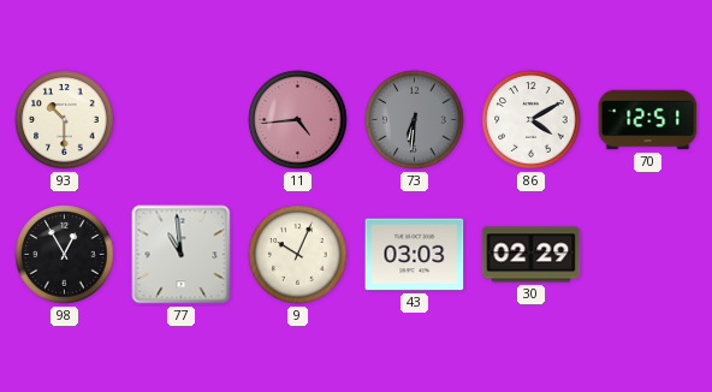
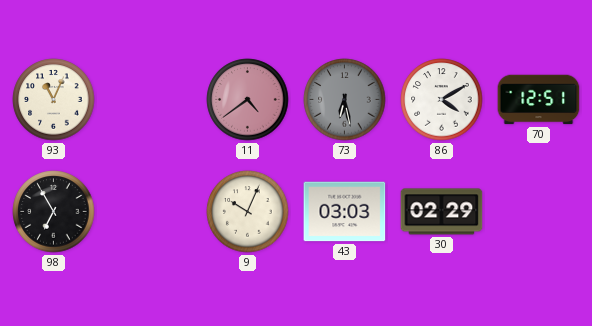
93: 10:30 -> 11:04
11: 4:44 -> 4:39
73: 6:31 -> 6:28
98: 12:55 -> 6:55
77: 10:59 -> none
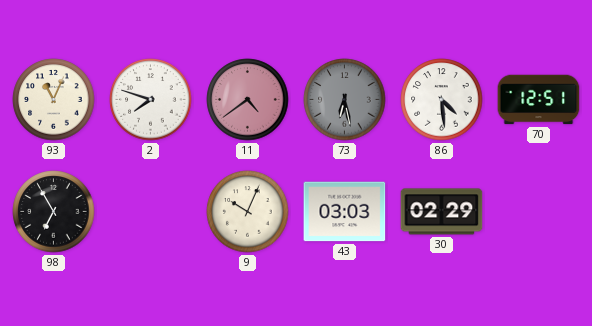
2: none -> 7:48
86: 4:10 -> 4:29
